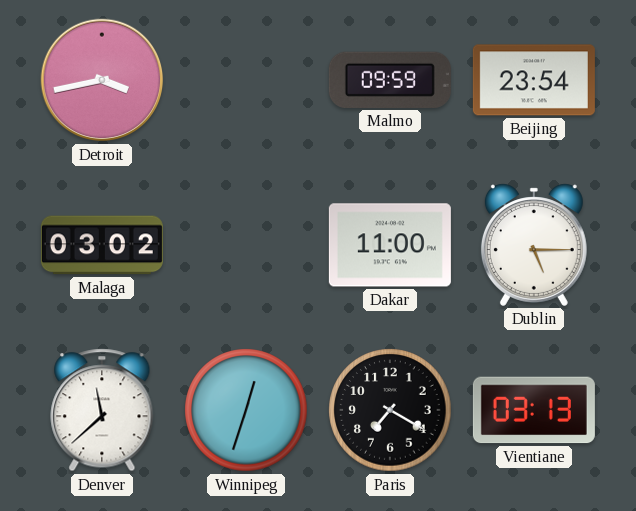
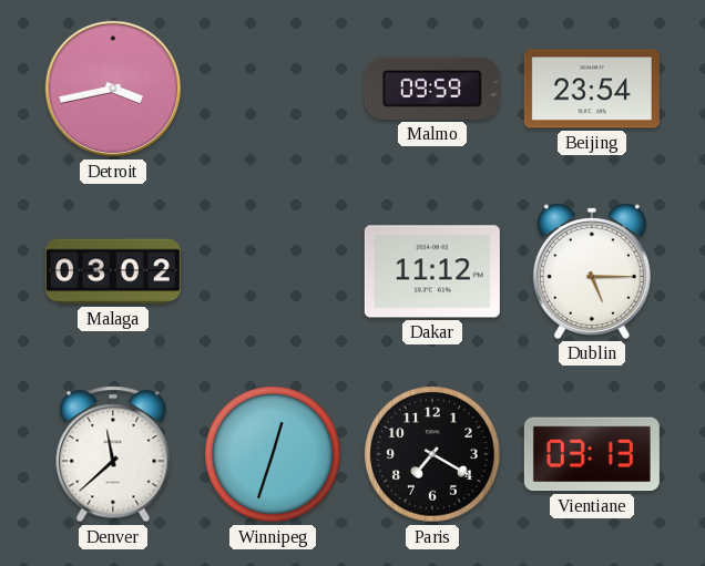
Dakar: 11:00 -> 11:12
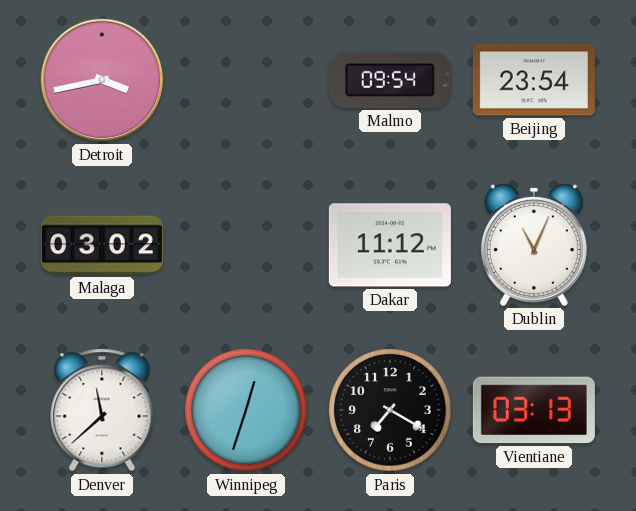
Malmo: 09:59 -> 09:54
Dublin: 5:15 -> 11:04
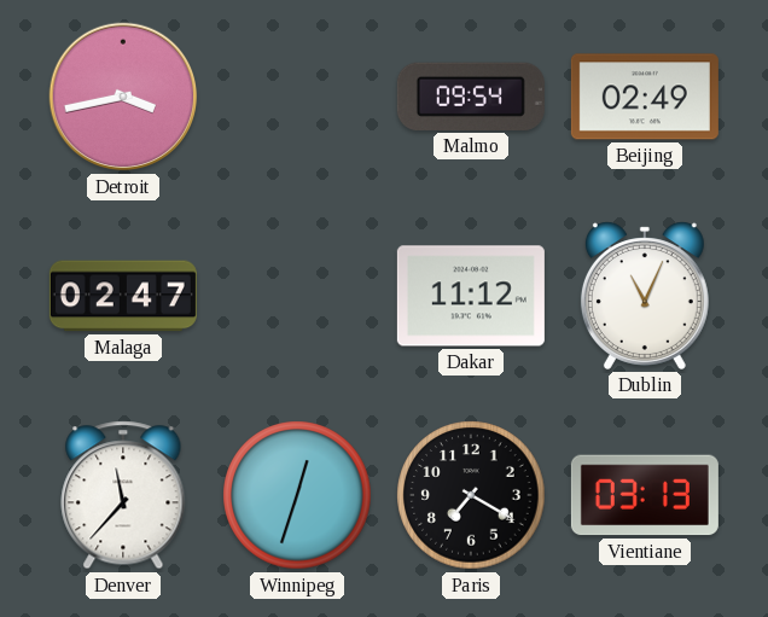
Beijing: 23:54 -> 02:49
Malaga: 03:02 -> 02:47
Denver: 11:38 -> 11:37
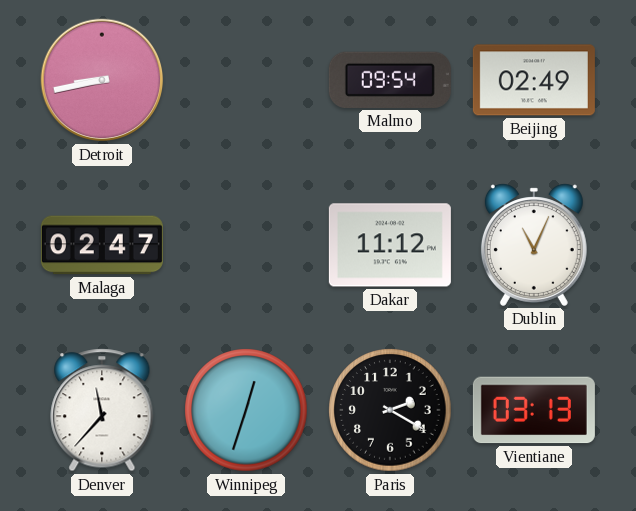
Detroit: 3:43 -> 8:43
Paris: 7:20 -> 2:20
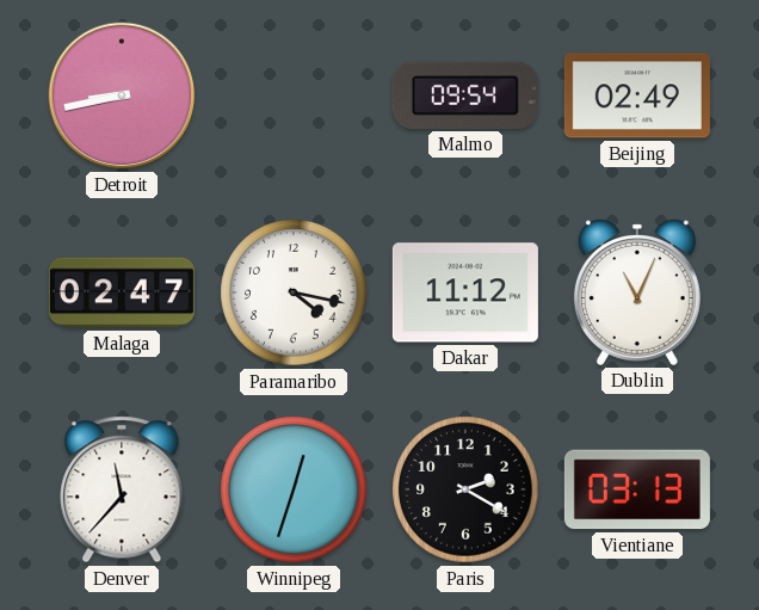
Paramaribo: none -> 4:17
